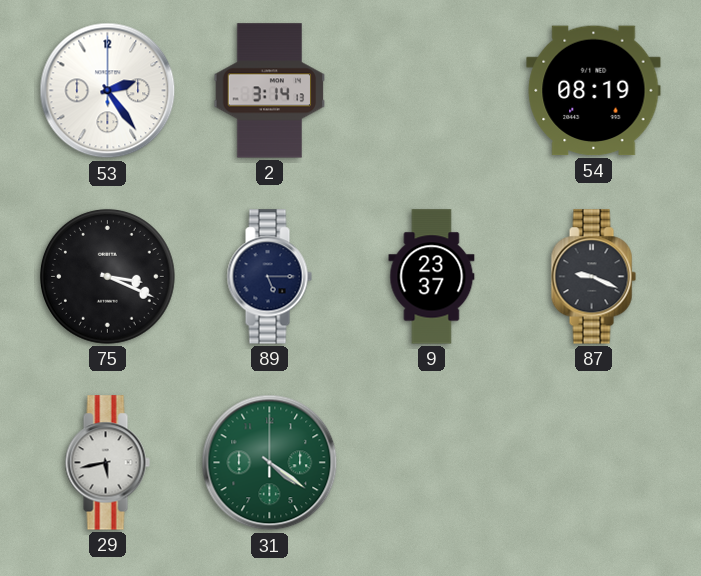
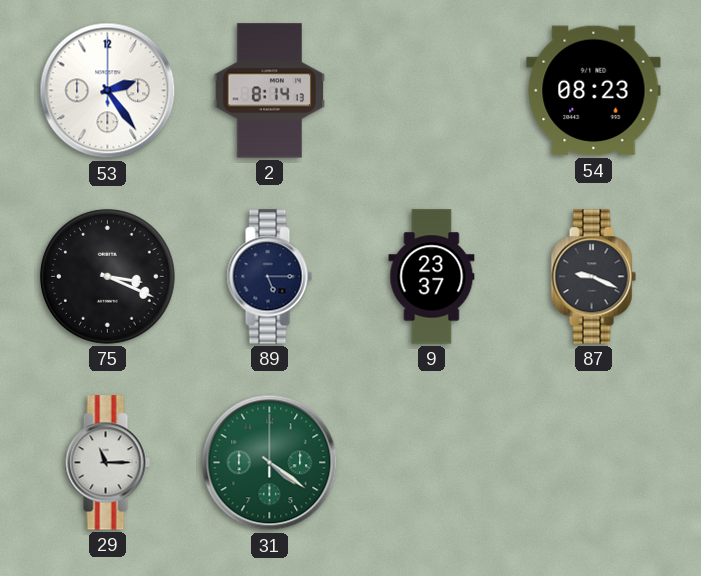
2: 3:14 -> 8:14
54: 08:19 -> 08:23
29: 5:43 -> 11:15
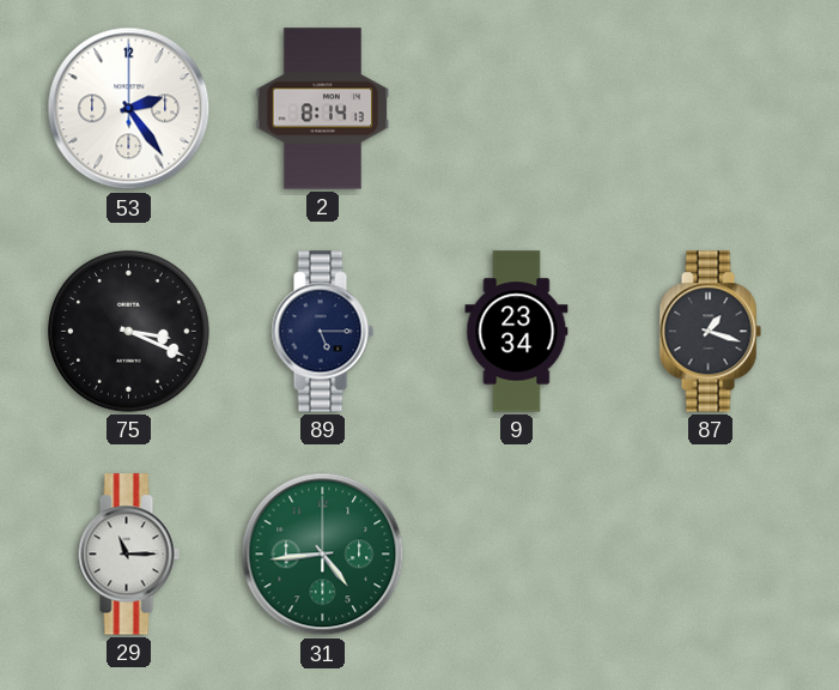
54: 08:23 -> none
9: 23:37 -> 23:34
87: 9:19 -> 1:18
31: 4:21 -> 4:44
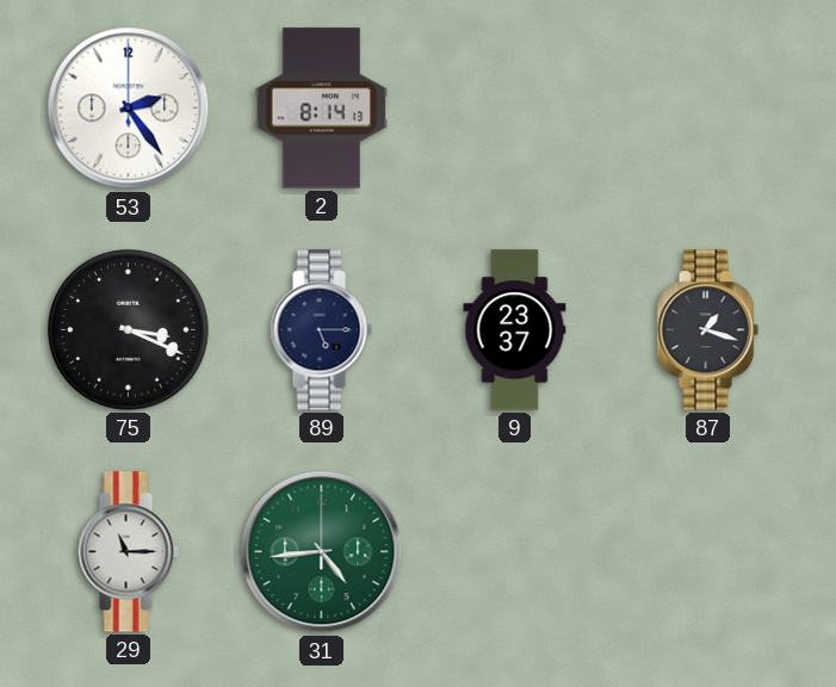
9: 23:34 -> 23:37
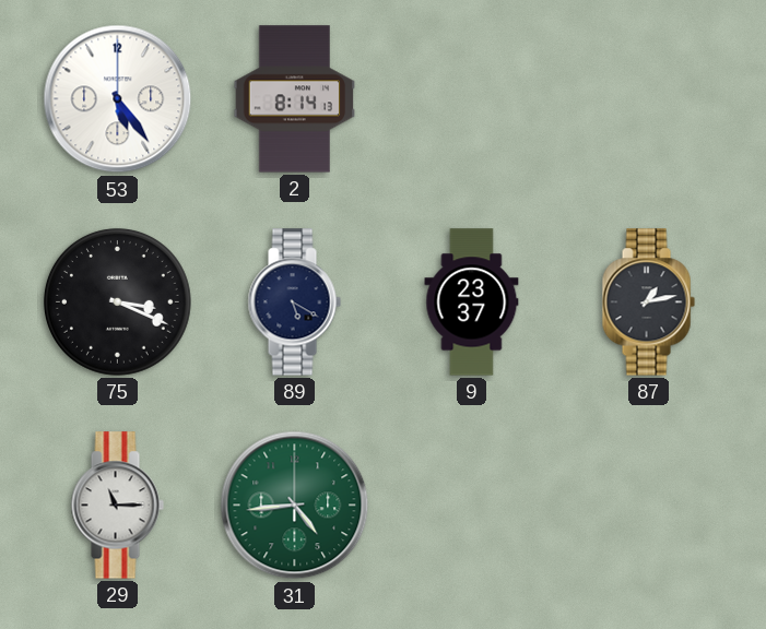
53: 2:24 -> 5:24
89: 5:15 -> 5:20
87: 1:18 -> 1:13
